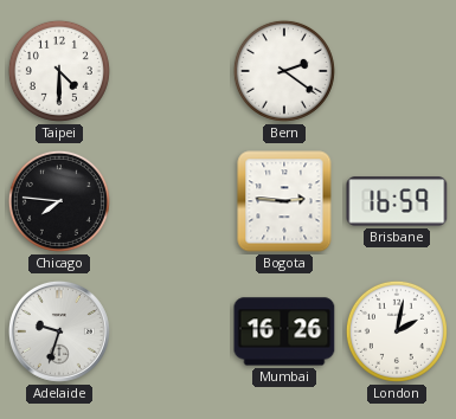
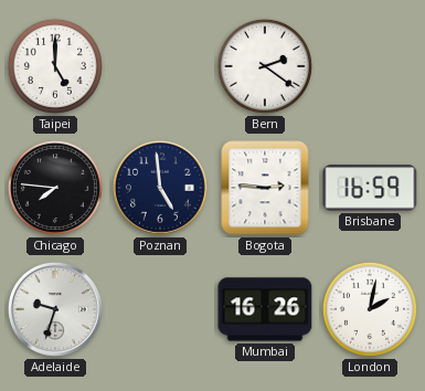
Taipei: 4:30 -> 5:00
Poznan: none -> 4:59
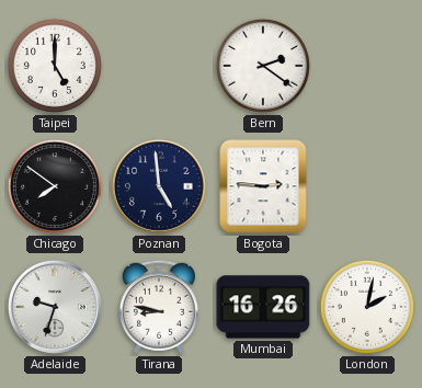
Chicago: 7:46 -> 7:51
Brisbane: 16:59 -> none
Tirana: none -> 8:47
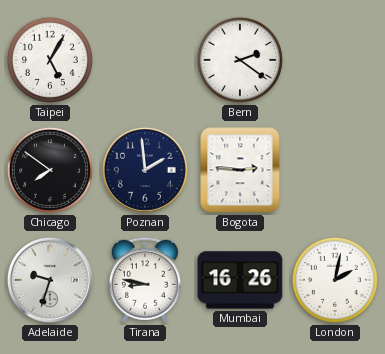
Taipei: 5:00 -> 5:05
Poznan: 4:59 -> 1:59
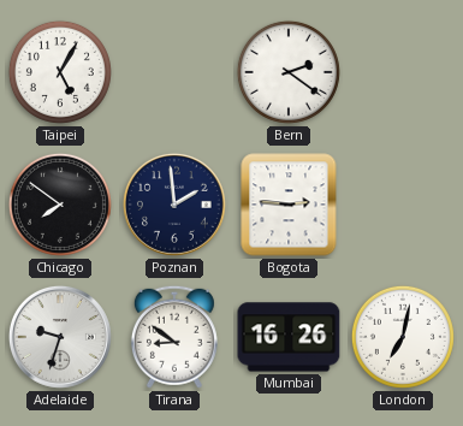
Tirana: 8:47 -> 8:51
London: 2:02 -> 7:02
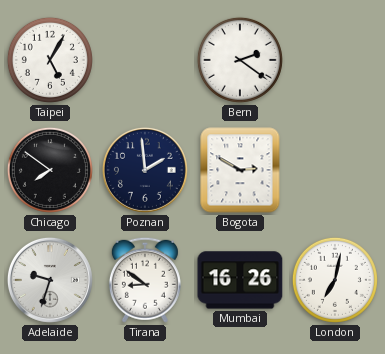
Bogota: 2:46 -> 2:50
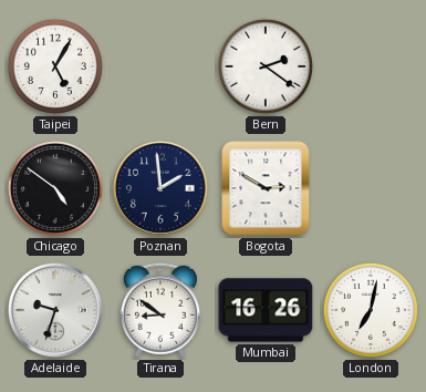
Chicago: 7:51 -> 4:51
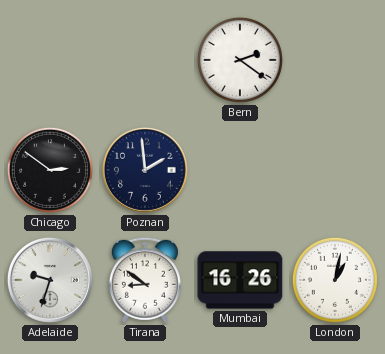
Taipei: 5:05 -> none
Chicago: 4:51 -> 2:51
Bogota: 2:50 -> none
London: 7:02 -> 1:02
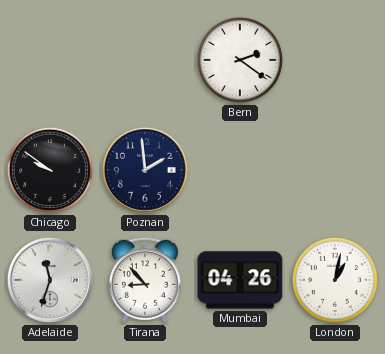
Chicago: 2:51 -> 9:51
Adelaide: 9:33 -> 11:33
Tirana: 8:51 -> 8:53
Mumbai: 16:26 -> 04:26
